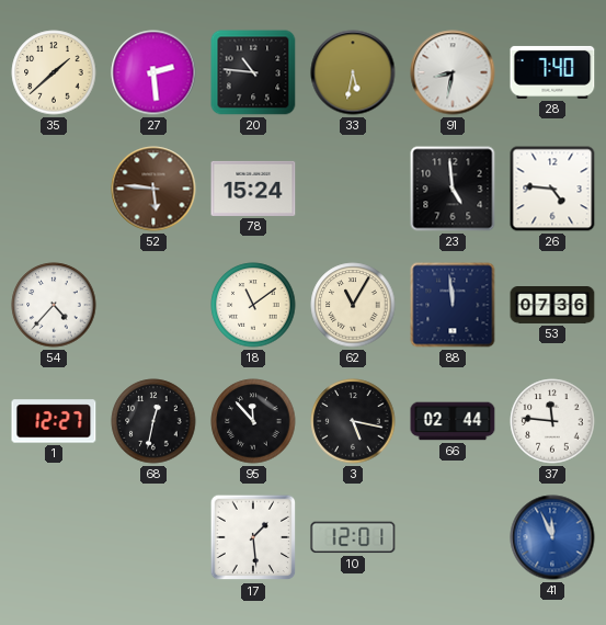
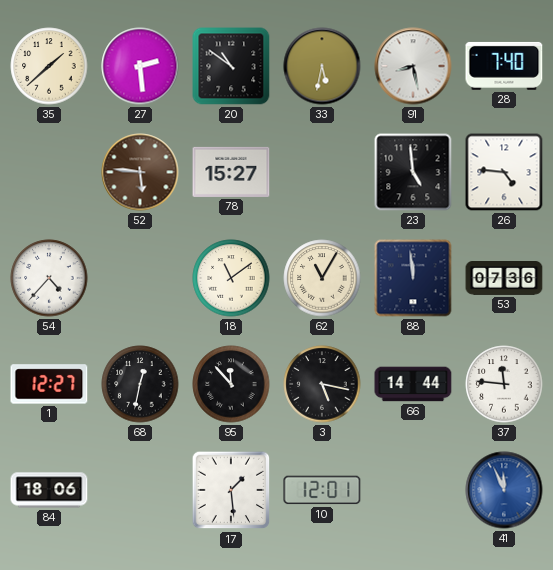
20: 10:46 -> 10:51
91: 8:32 -> 8:28
78: 15:24 -> 15:27
66: 02:44 -> 14:44
84: none -> 18:06
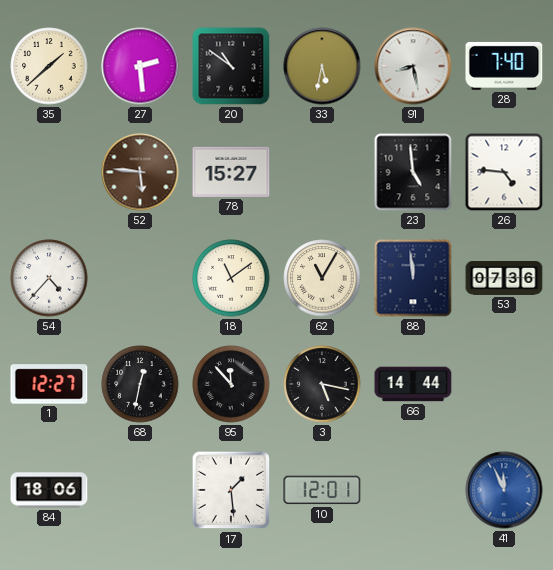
37: 11:46 -> none
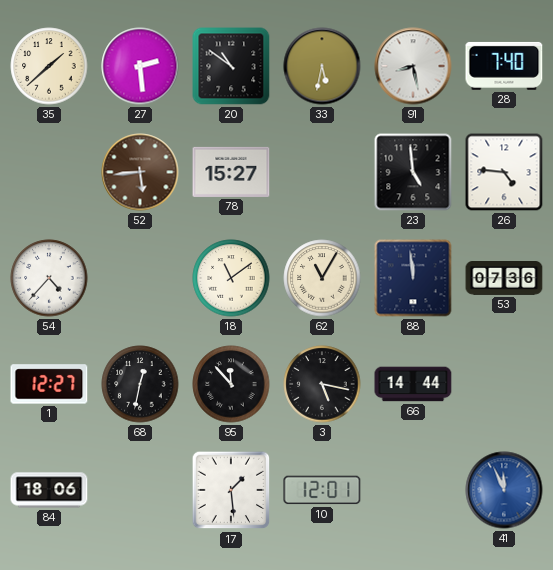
52: 5:46 -> 5:44
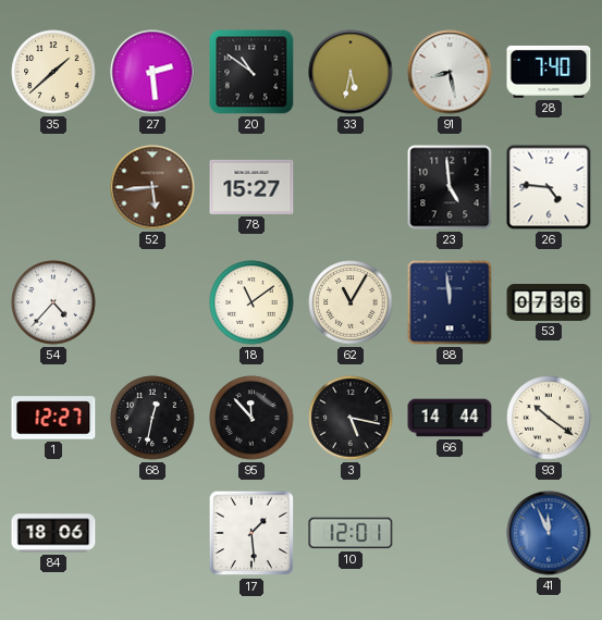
93: none -> 10:21
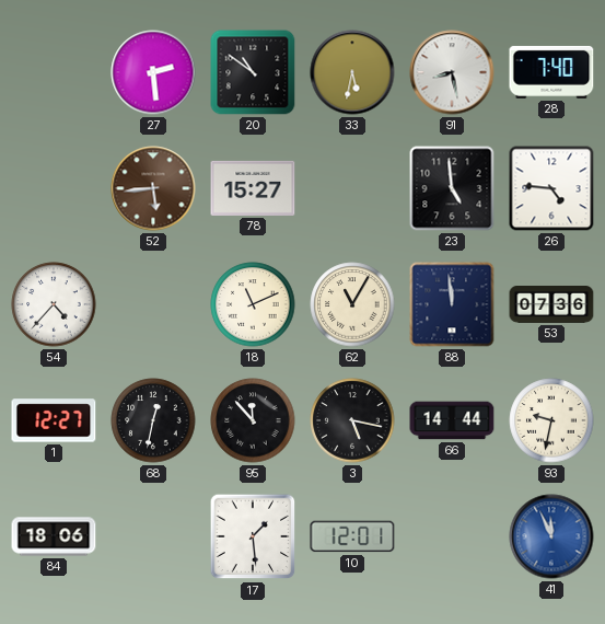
35: 1:38 -> none
18: 11:09 -> 11:11
93: 10:21 -> 9:32
